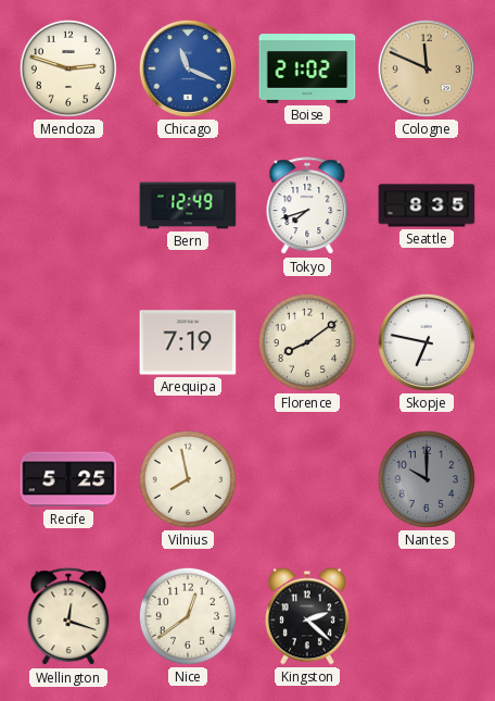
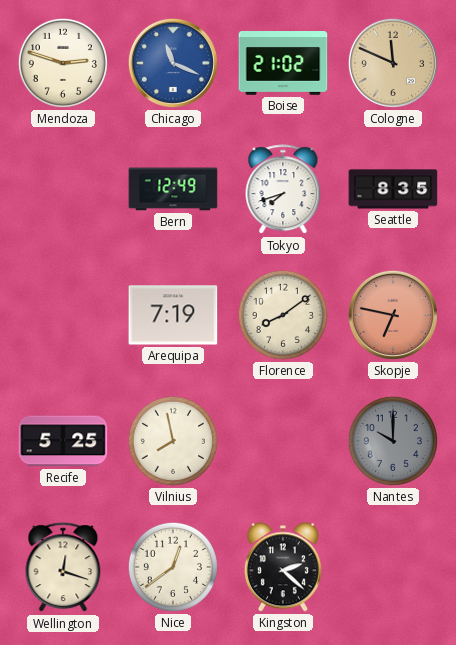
Skopje dial: white -> salmon
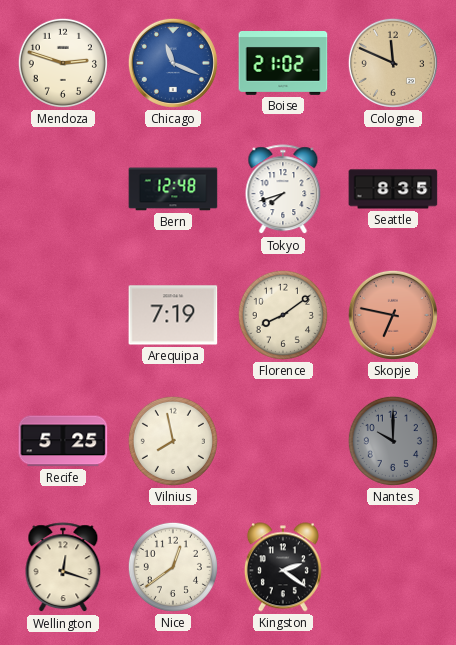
Bern: 12:49 -> 12:48
Kingston: 2:22 -> 2:21
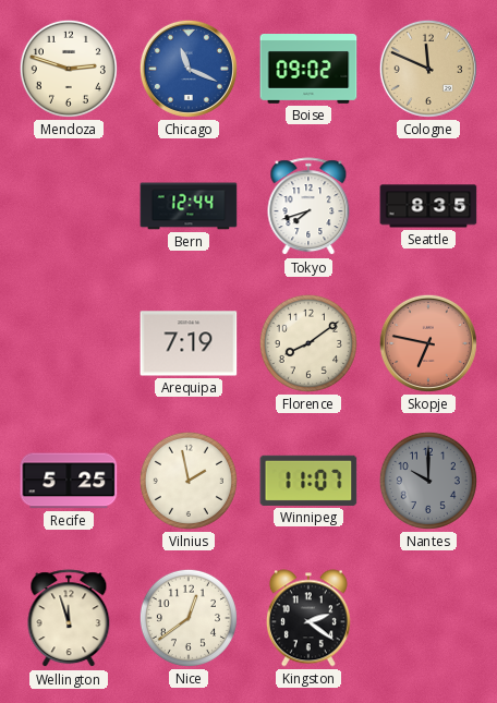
Boise: 21:02 -> 09:02
Bern: 12:48 -> 12:44
Vilnius: 7:58 -> 1:58
Winnipeg: none -> 11:07
Wellington: 12:18 -> 11:57
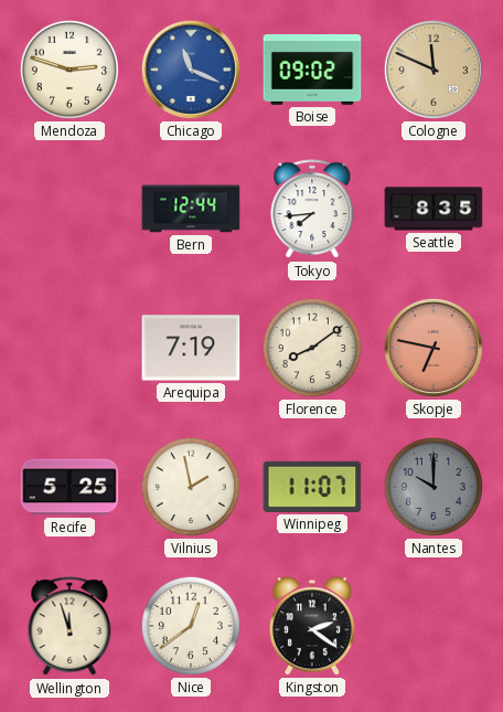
Tokyo: 7:42 -> 7:44
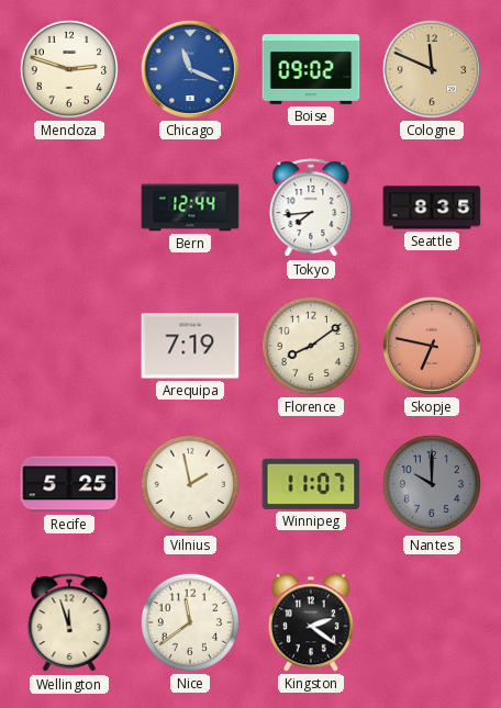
Nice: 12:39 -> 11:39
